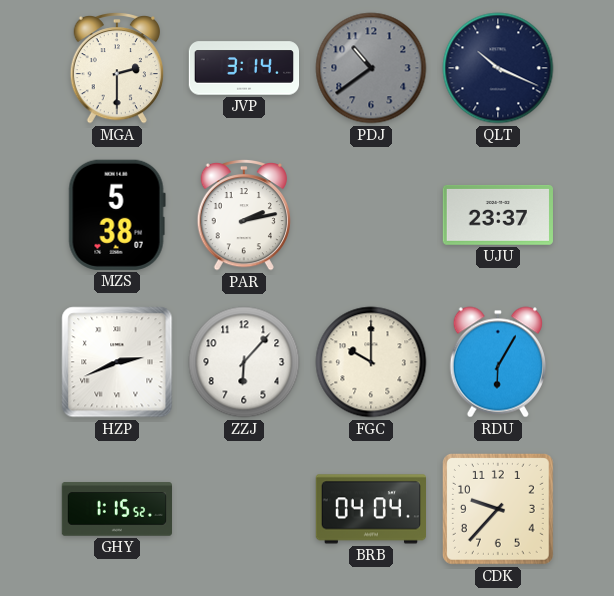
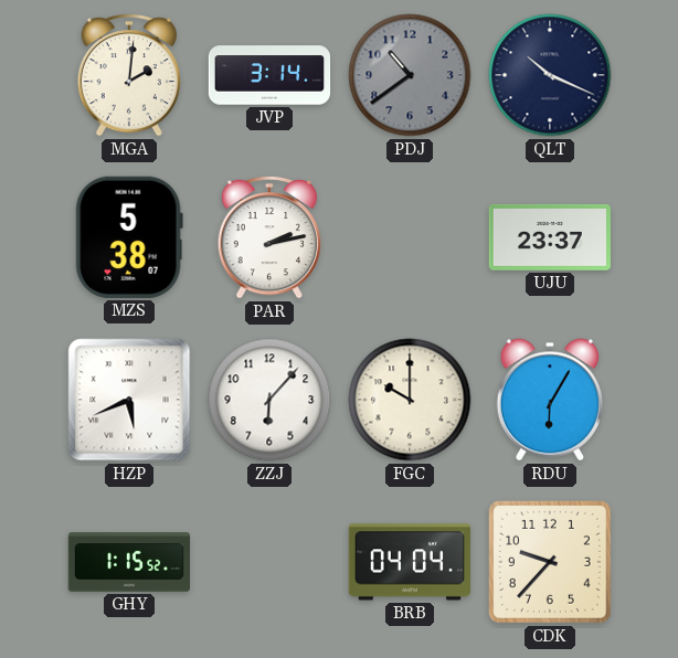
MGA: 2:30 -> 2:01
HZP: 2:41 -> 5:41
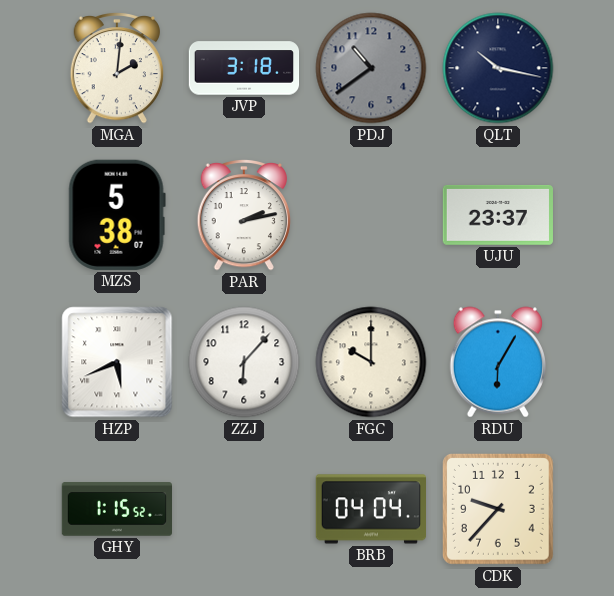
JVP: 3:14 -> 3:18
QLT: 10:19 -> 10:17
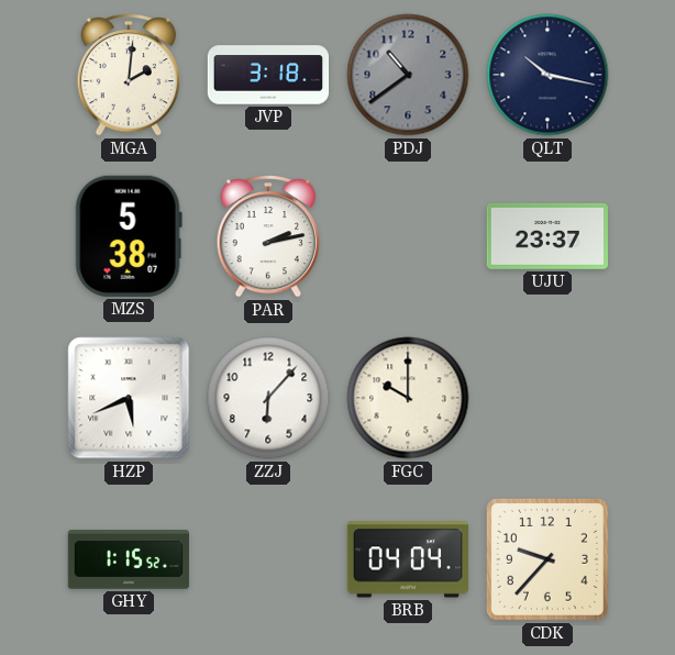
RDU: 6:05 -> none
